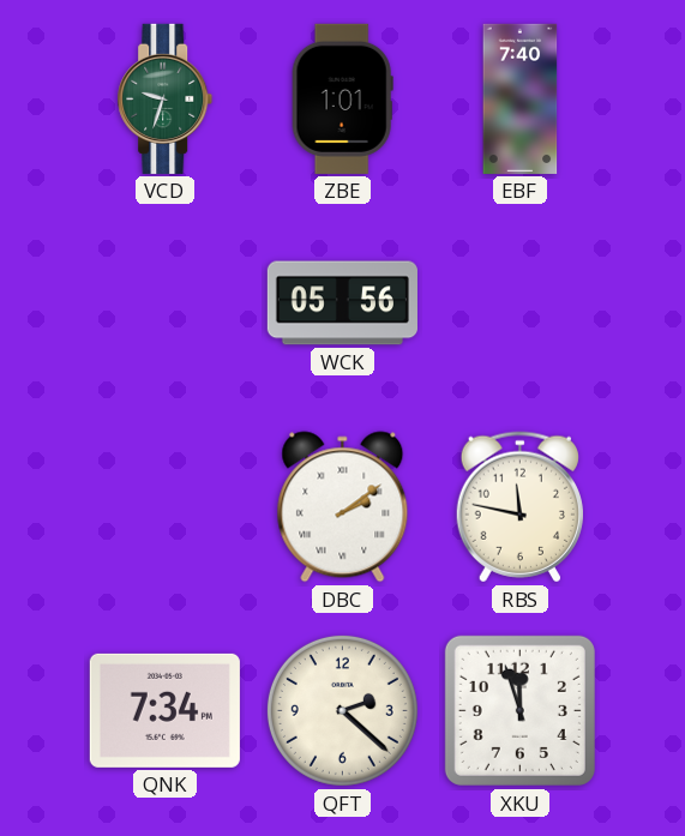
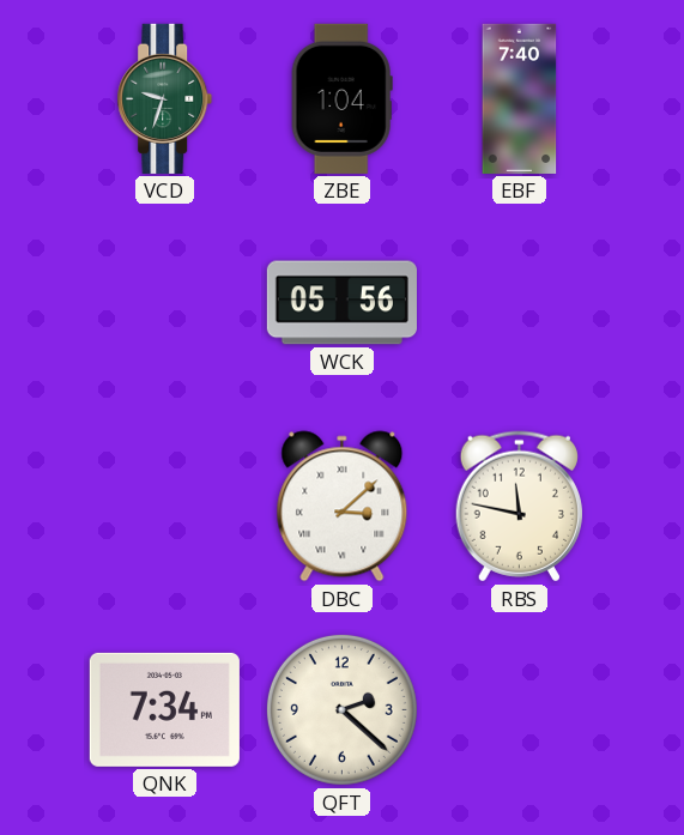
ZBE: 1:01 -> 1:04
DBC: 2:09 -> 3:08
XKU: 11:57 -> none
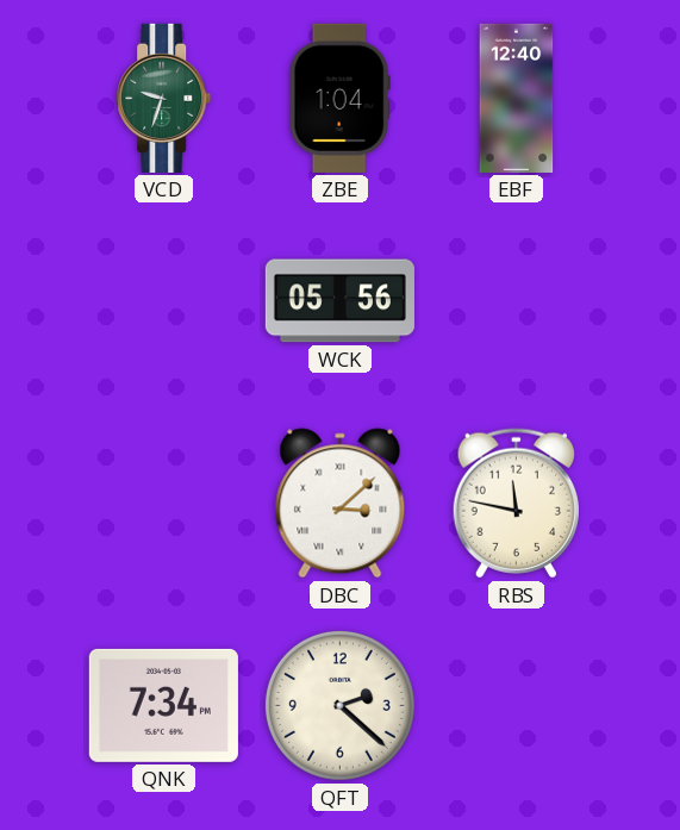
EBF: 7:40 -> 12:40
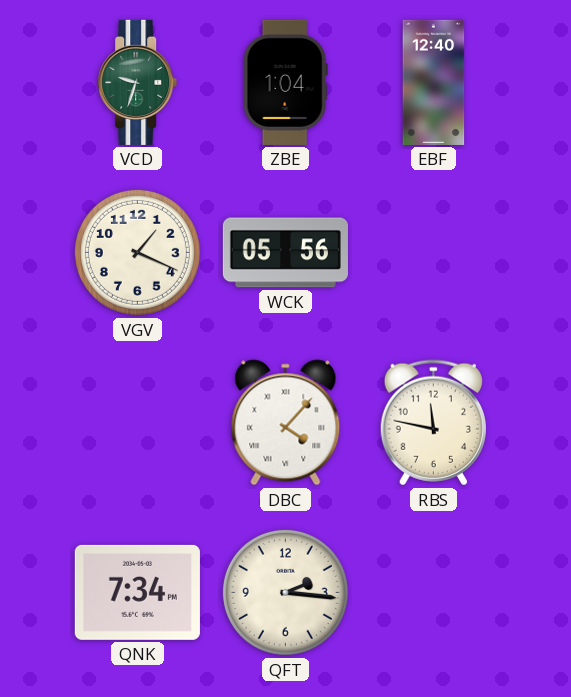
VGV: none -> 1:19
DBC: 3:08 -> 4:07
QFT: 2:22 -> 2:16
